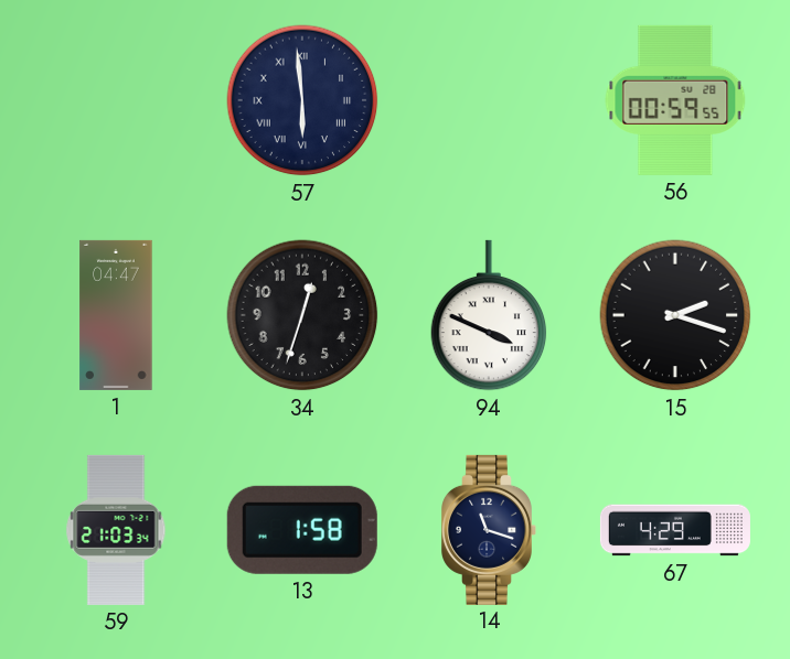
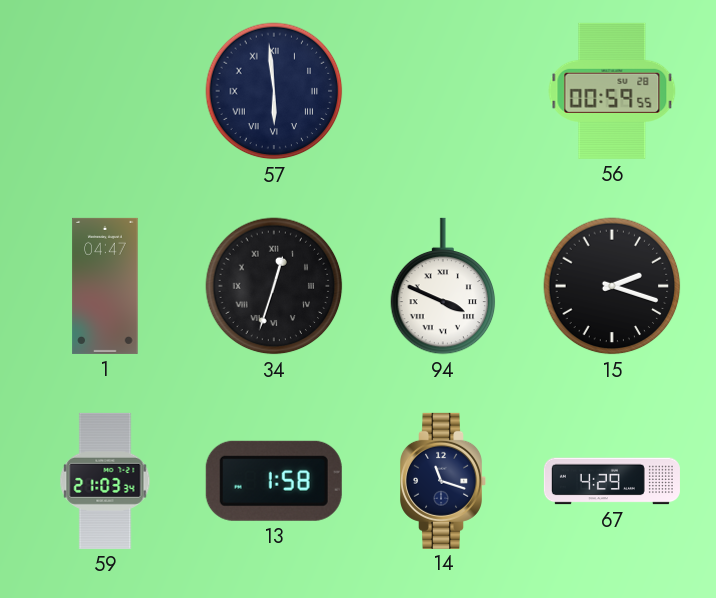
34 numerals: Arabic -> Roman
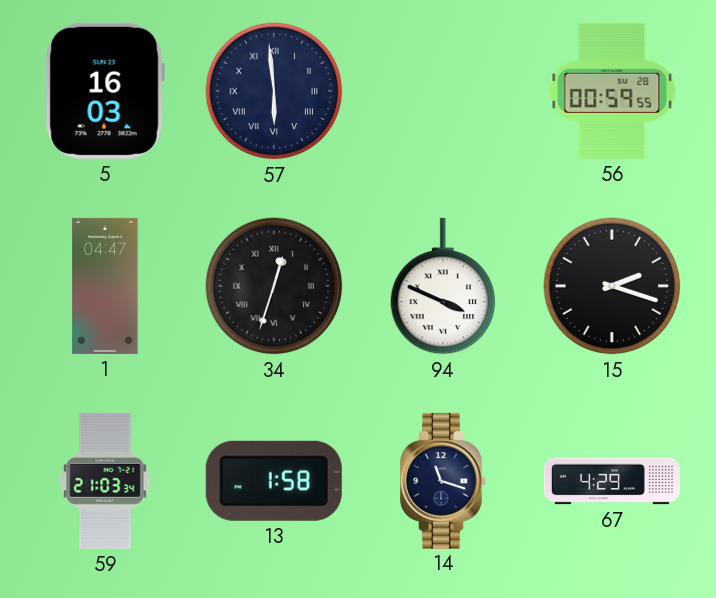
5: none -> 16:03
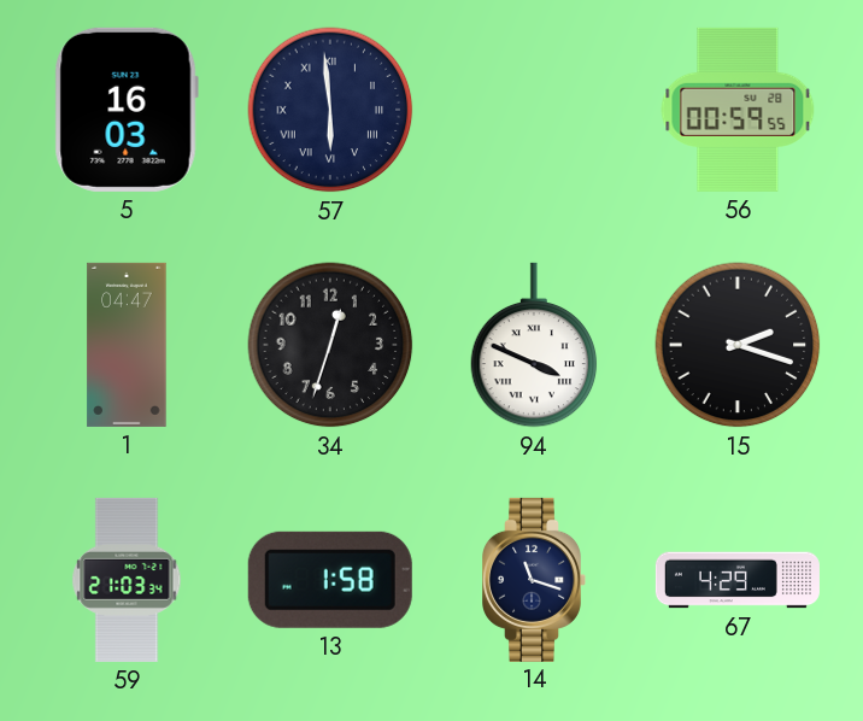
34 numerals: Roman -> Arabic
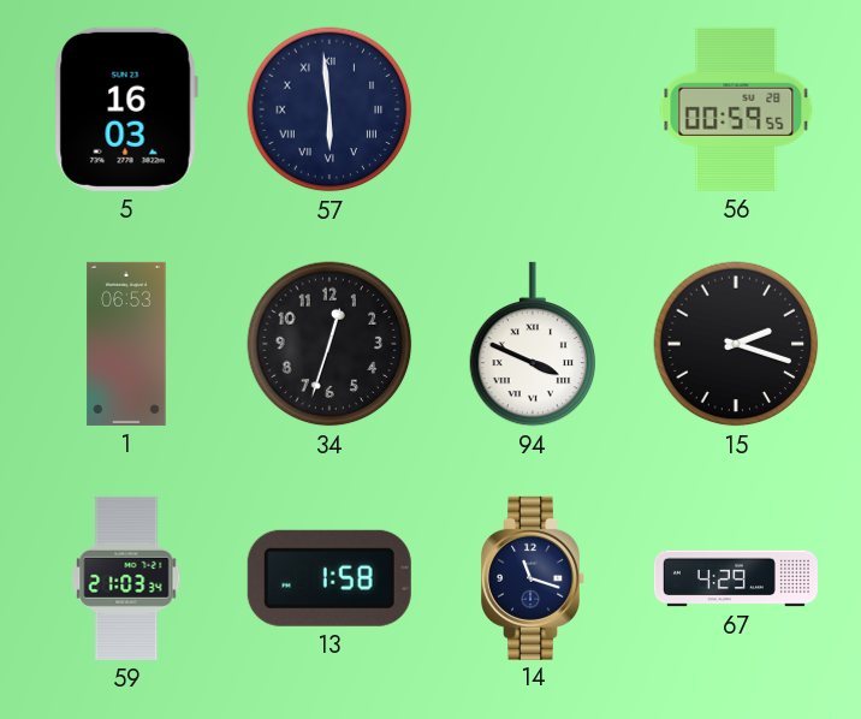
1: 04:47 -> 06:53
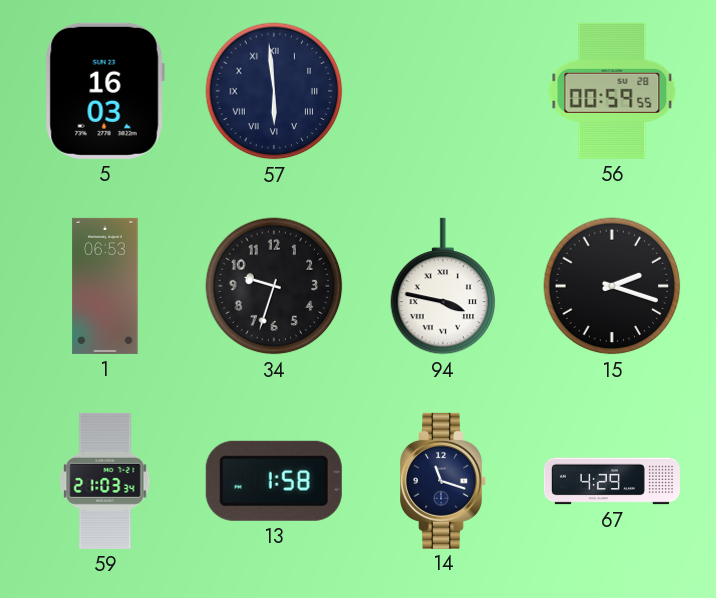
34: 12:33 -> 9:33
94: 3:49 -> 3:47
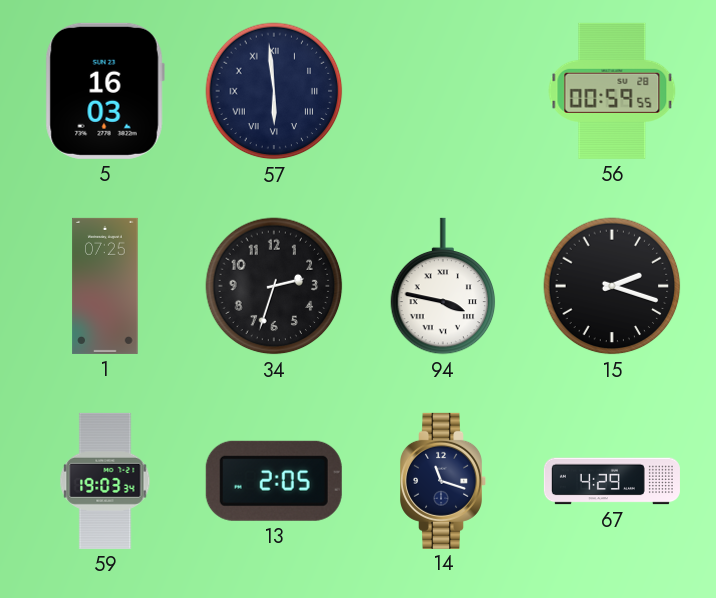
1: 06:53 -> 07:25
34: 9:33 -> 2:33
59: 21:03 -> 19:03
13: 1:58 -> 2:05
